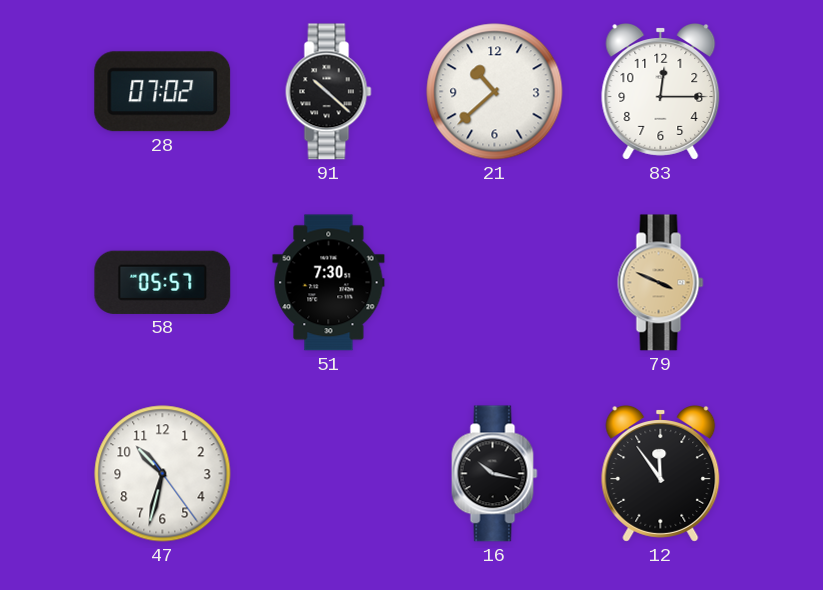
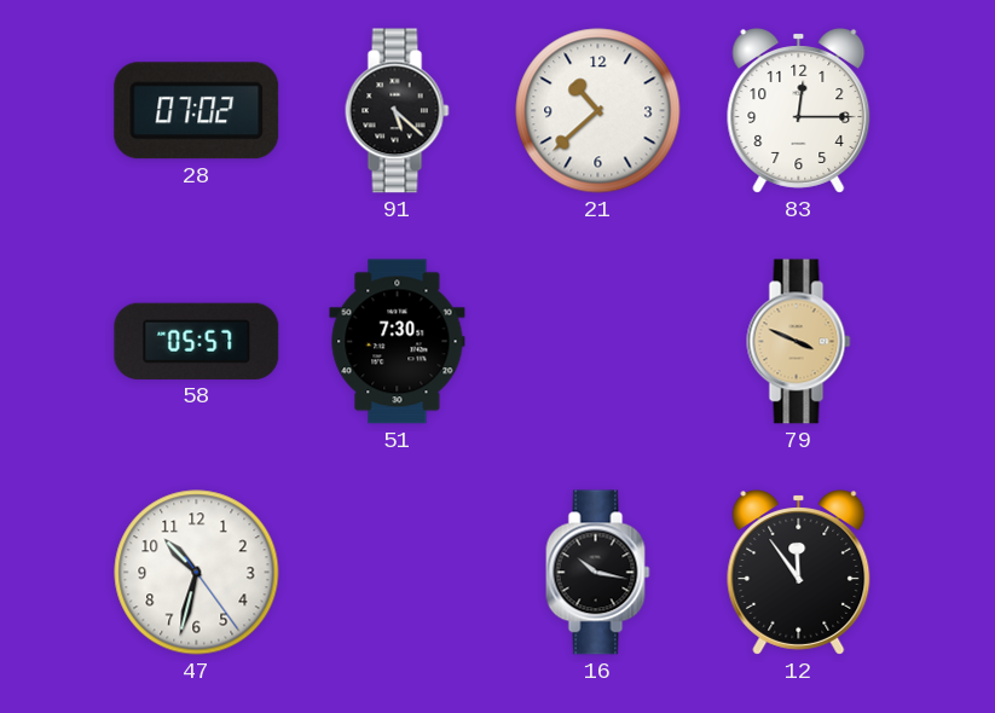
91: 10:22 -> 5:22
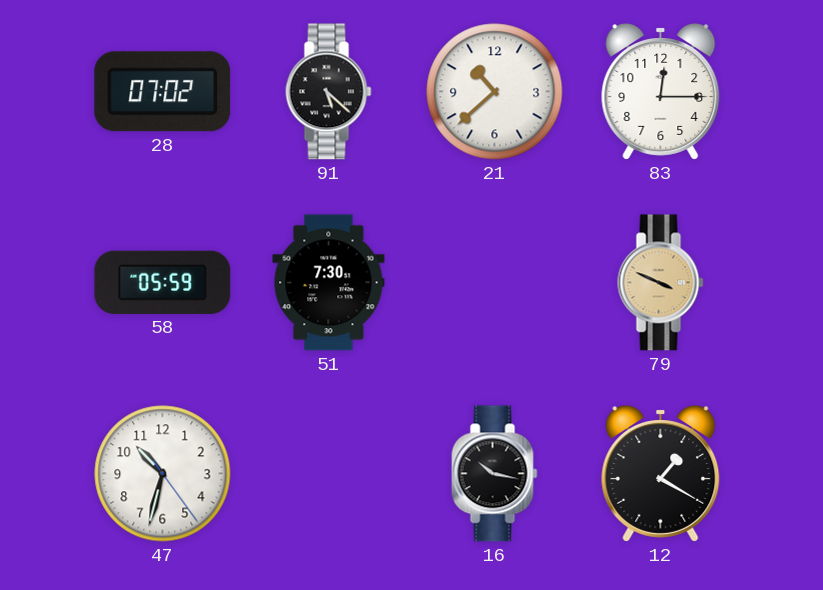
58: 05:57 -> 05:59
12: 11:54 -> 1:20
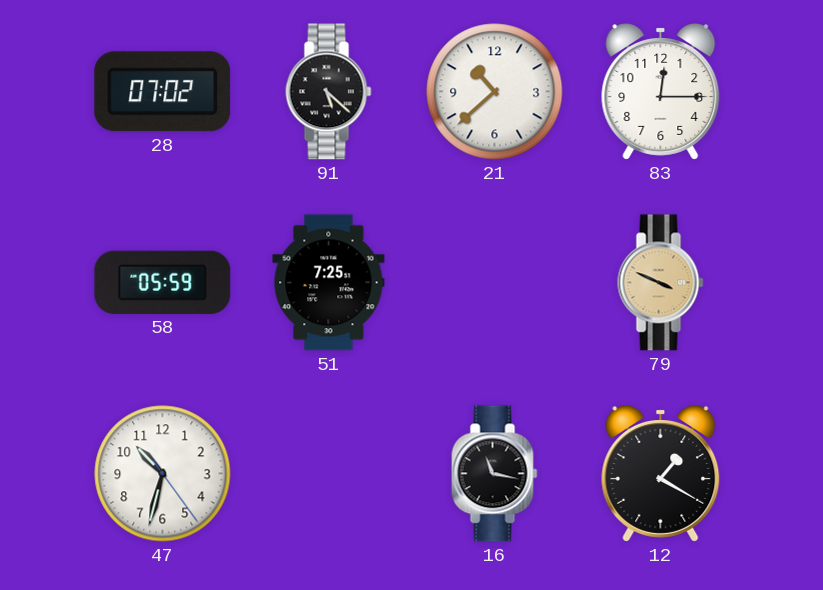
51: 7:30 -> 7:25
16: 10:17 -> 11:17
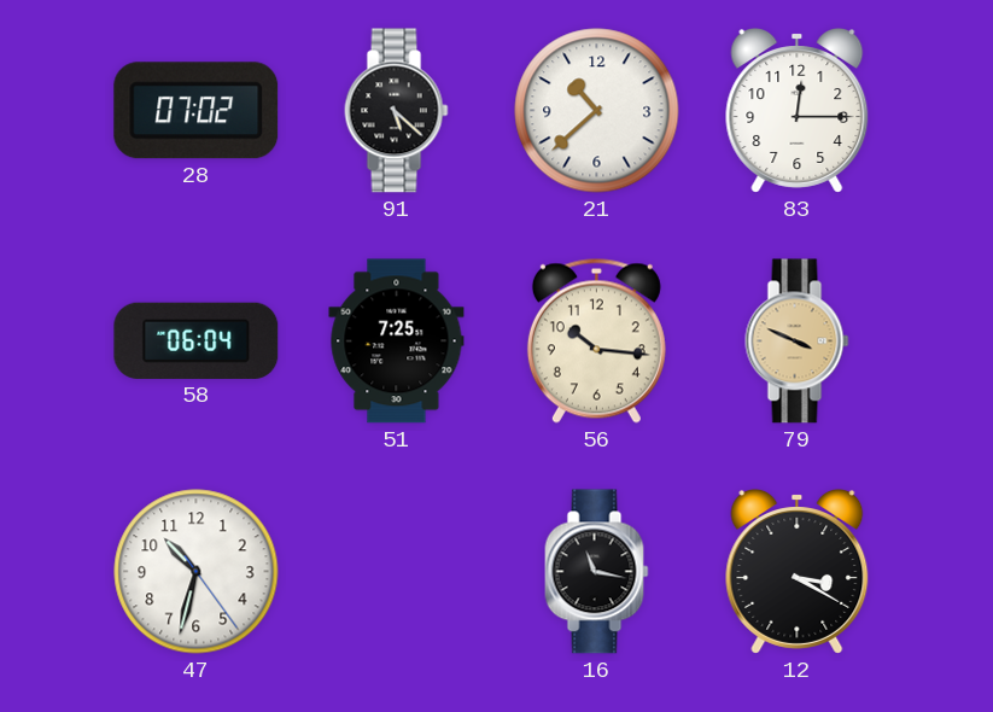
58: 05:59 -> 06:04
56: none -> 10:16
12: 1:20 -> 3:20
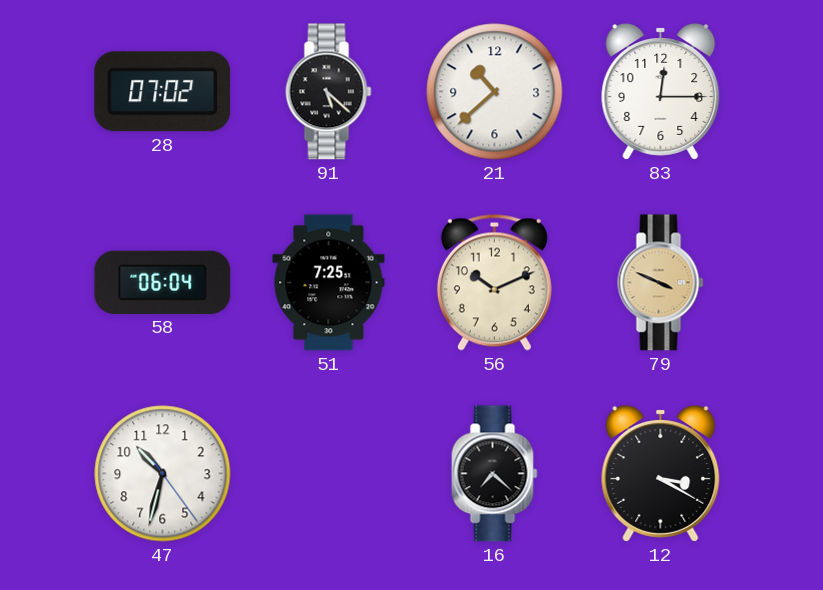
56: 10:16 -> 10:11
16: 11:17 -> 7:22
